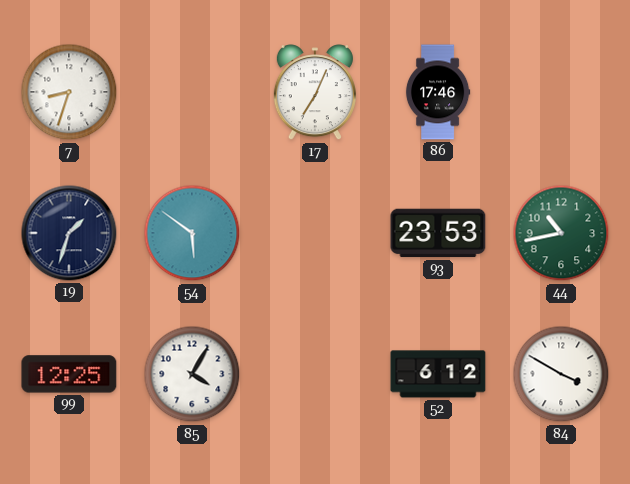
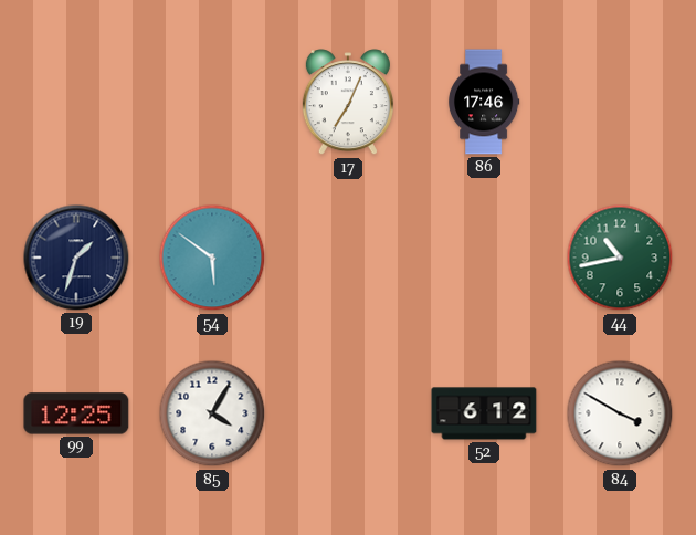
7: 8:33 -> none
93: 23:53 -> none
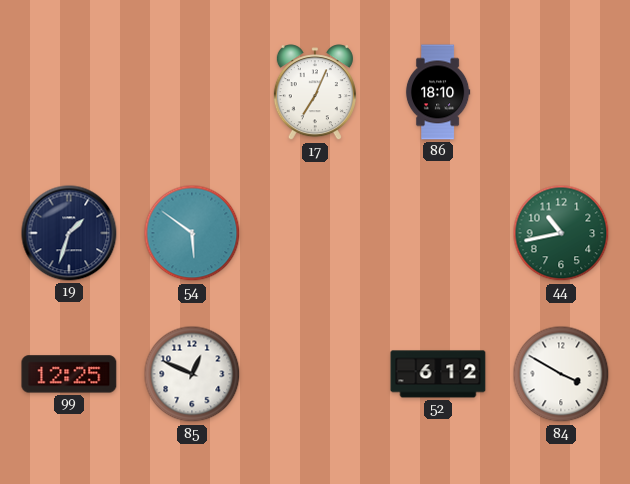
86: 17:46 -> 18:10
85: 4:05 -> 12:49
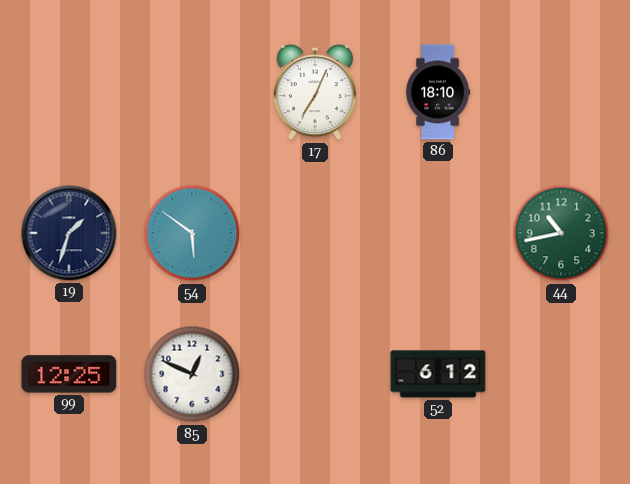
84: 3:50 -> none
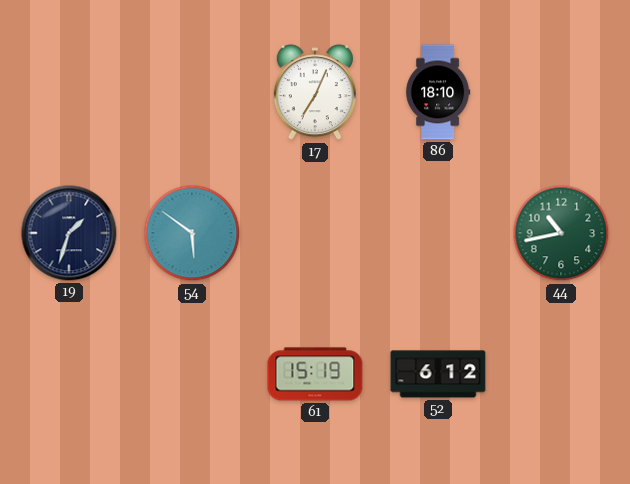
99: 12:25 -> none
85: 12:49 -> none
61: none -> 15:19
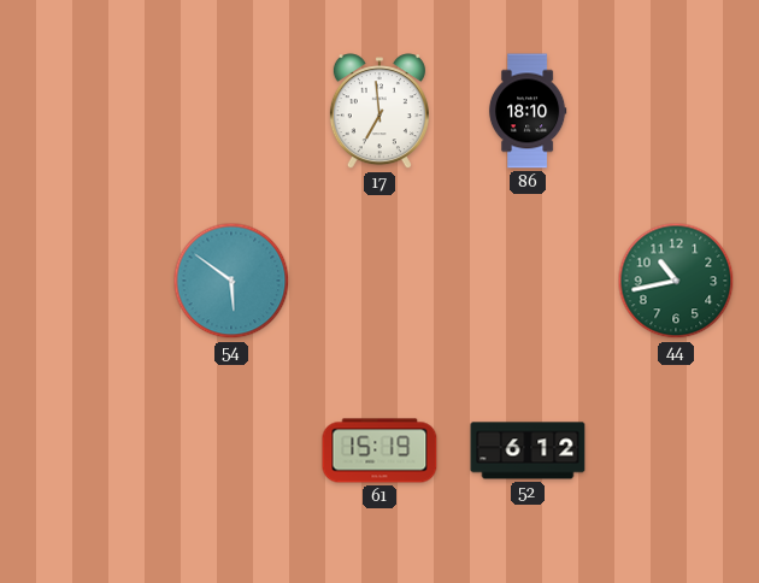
17: 7:04 -> 6:59
19: 1:33 -> none
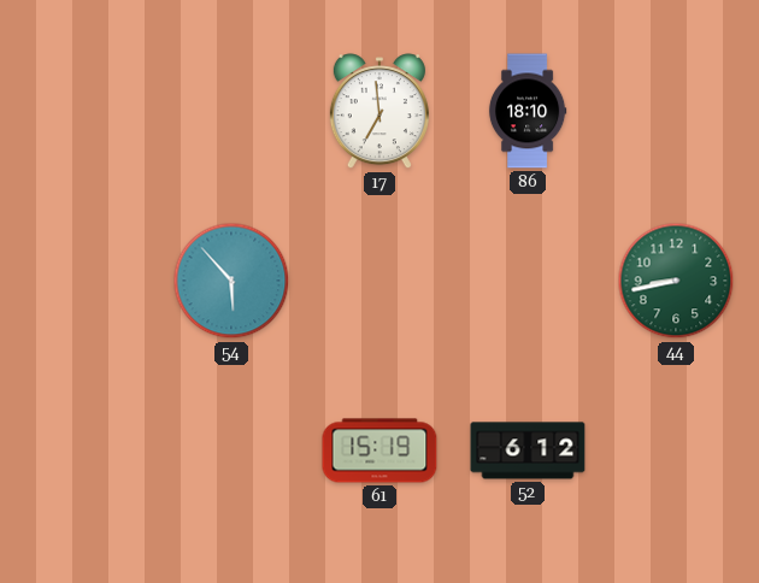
54: 5:51 -> 5:53
44: 10:43 -> 8:43
